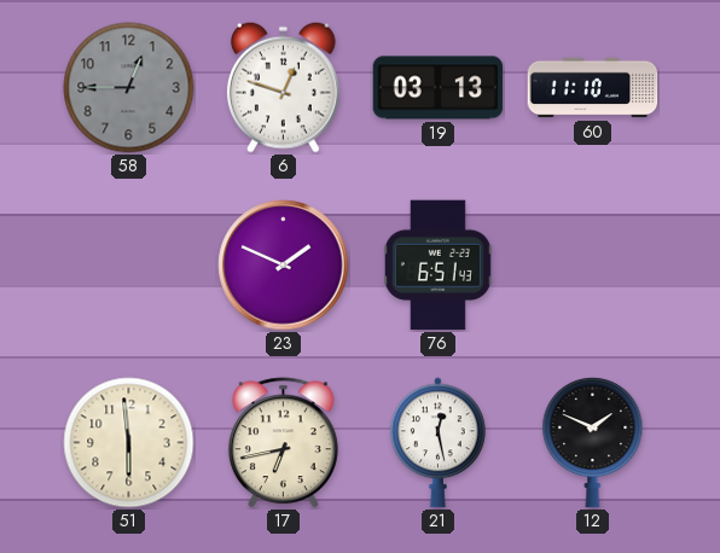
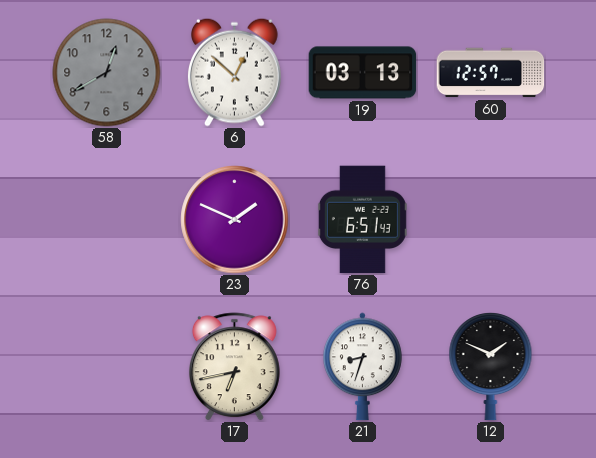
58: 12:45 -> 12:40
6: 12:48 -> 12:52
60: 11:10 -> 12:57
51: 5:59 -> none
21: 12:28 -> 8:33
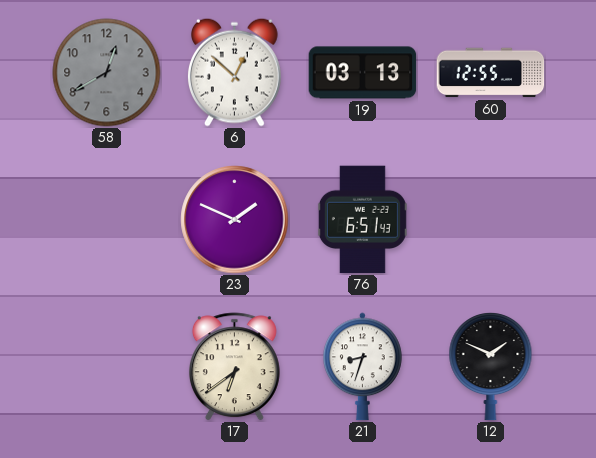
60: 12:57 -> 12:55
17: 6:43 -> 6:39
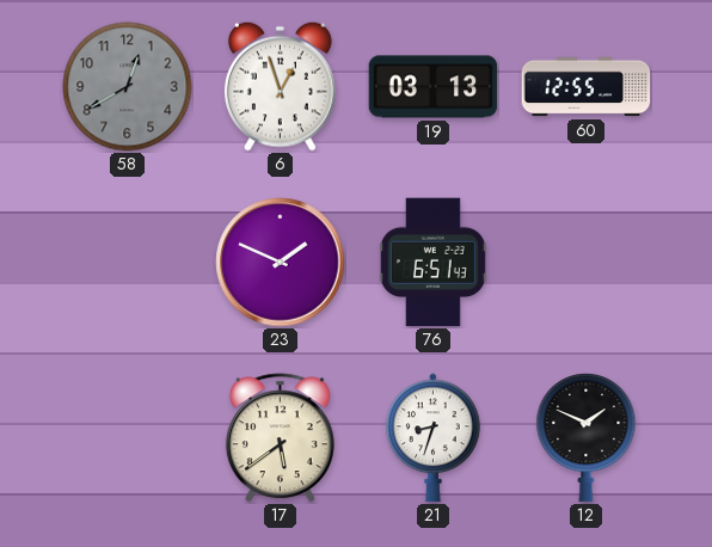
6: 12:52 -> 12:57
17: 6:39 -> 5:39
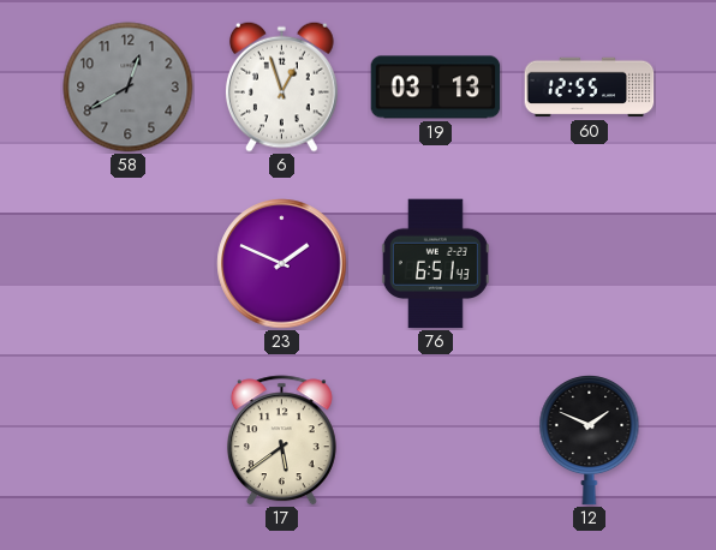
21: 8:33 -> none
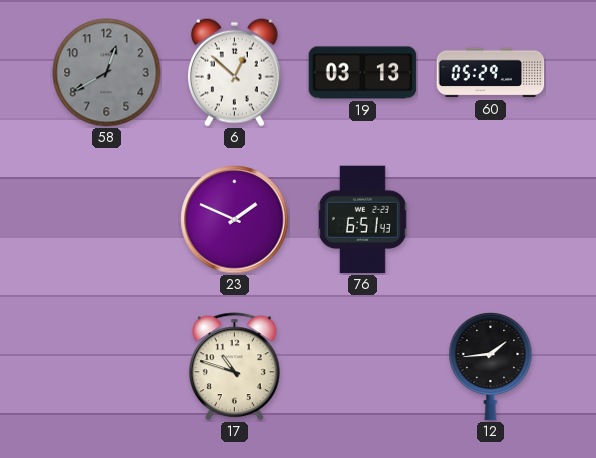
6: 12:57 -> 12:52
60: 12:55 -> 05:29
17: 5:39 -> 10:48
12: 1:49 -> 1:44
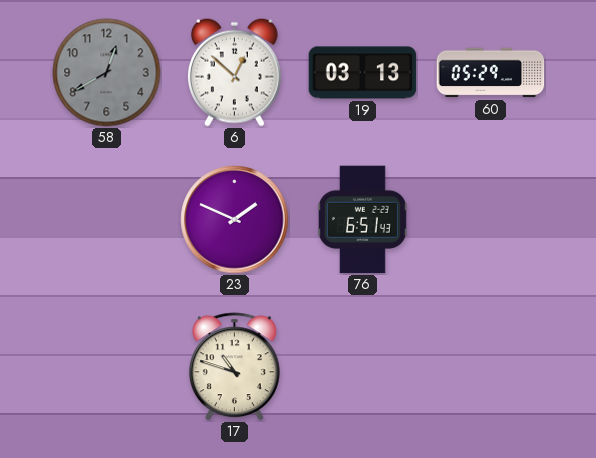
12: 1:44 -> none
